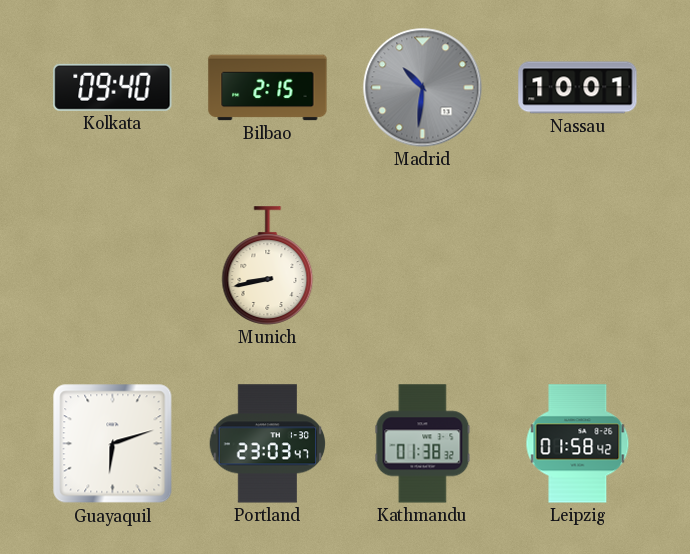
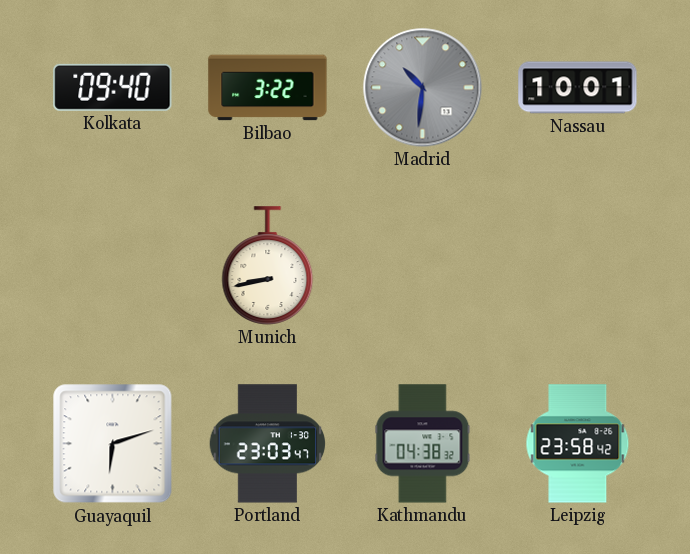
Bilbao: 2:15 -> 3:22
Kathmandu: 01:38 -> 04:38
Leipzig: 01:58 -> 23:58
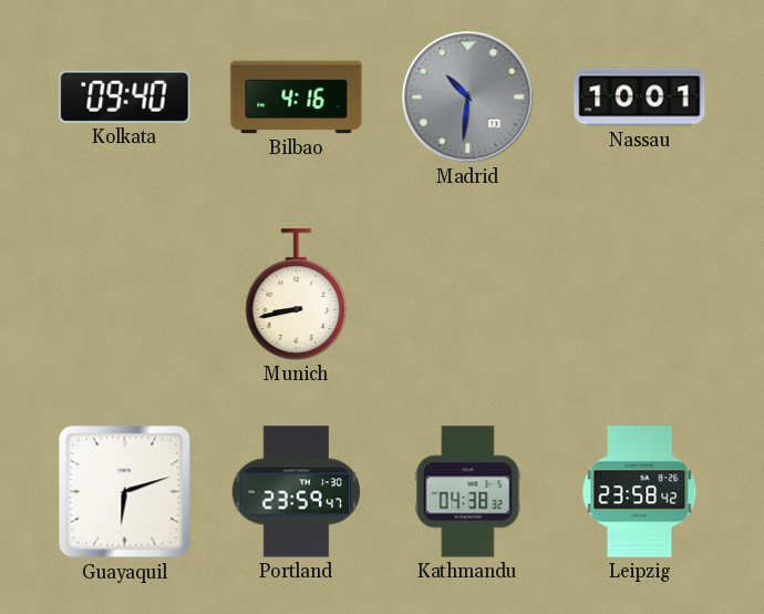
Bilbao: 3:22 -> 4:16
Portland: 23:03 -> 23:59
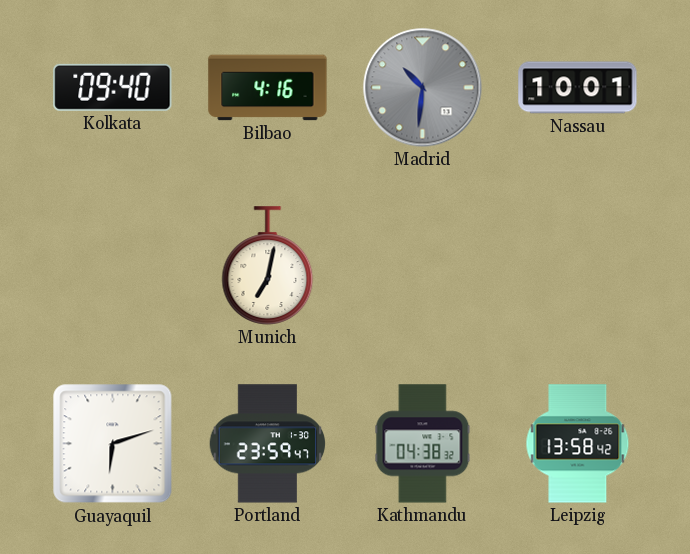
Munich: 8:43 -> 7:02
Leipzig: 23:58 -> 13:58
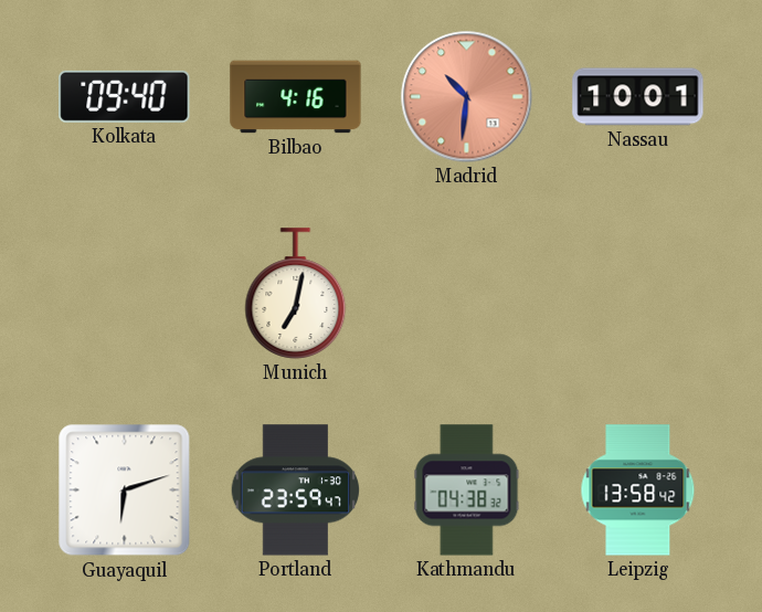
Madrid dial: grey -> salmon
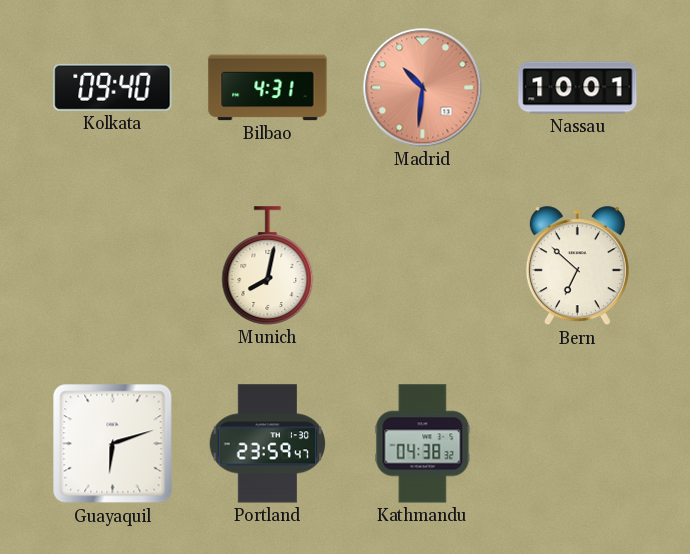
Bilbao: 4:16 -> 4:31
Munich: 7:02 -> 8:02
Bern: none -> 6:52
Leipzig: 13:58 -> none
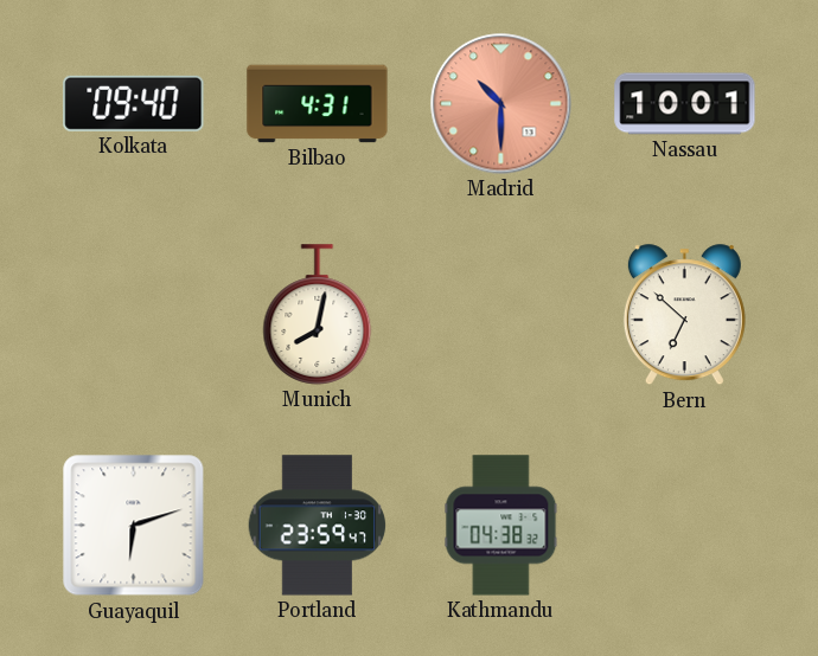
Madrid: 10:31 -> 10:30
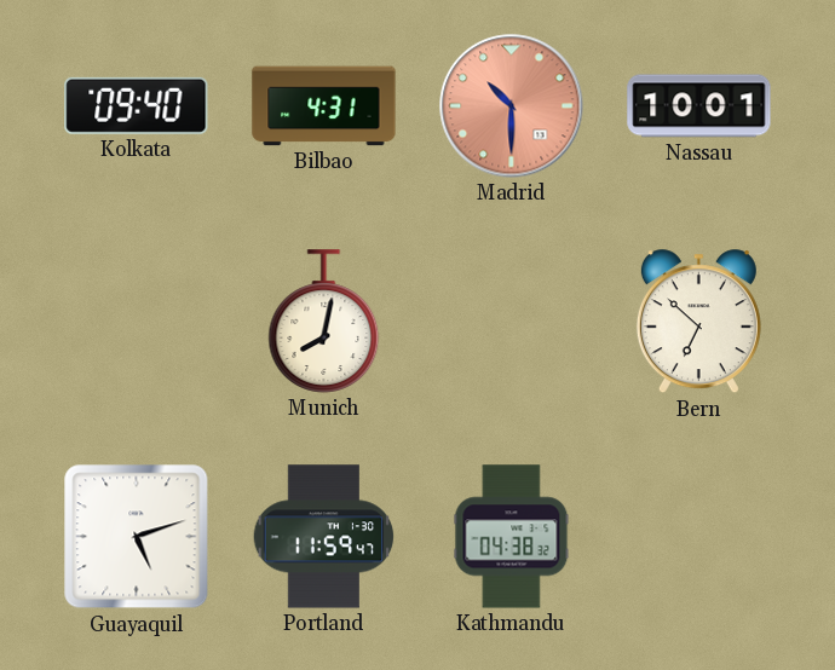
Guayaquil: 6:12 -> 5:12
Portland: 23:59 -> 11:59
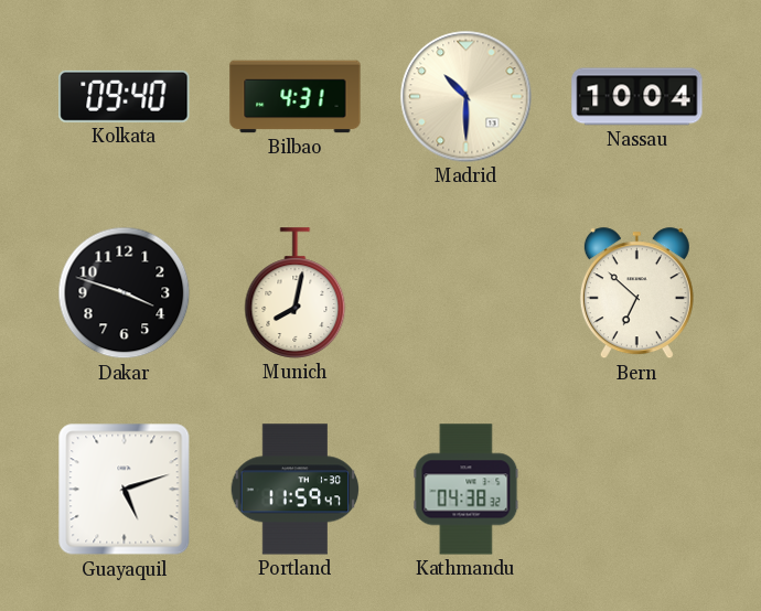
Madrid dial: salmon -> cream
Nassau: 10:01 -> 10:04
Dakar: none -> 3:48
